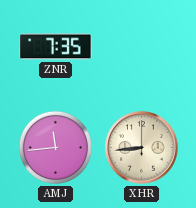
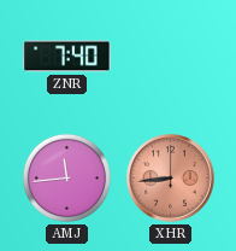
ZNR: 7:35 -> 7:40
XHR dial: cream -> salmon
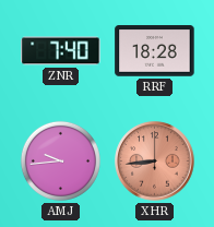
RRF: none -> 18:28
AMJ: 11:44 -> 9:44
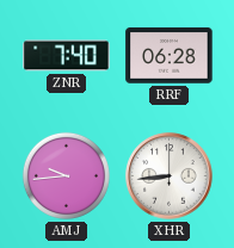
RRF: 18:28 -> 06:28
XHR dial: salmon -> white
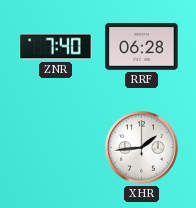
AMJ: 9:44 -> none
XHR: 8:44 -> 1:44
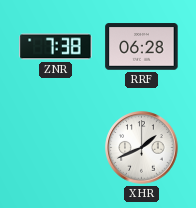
ZNR: 7:40 -> 7:38
XHR: 1:44 -> 1:41
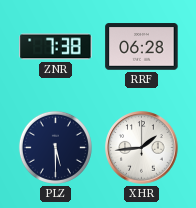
PLZ: none -> 5:30
XHR: 1:41 -> 1:44
